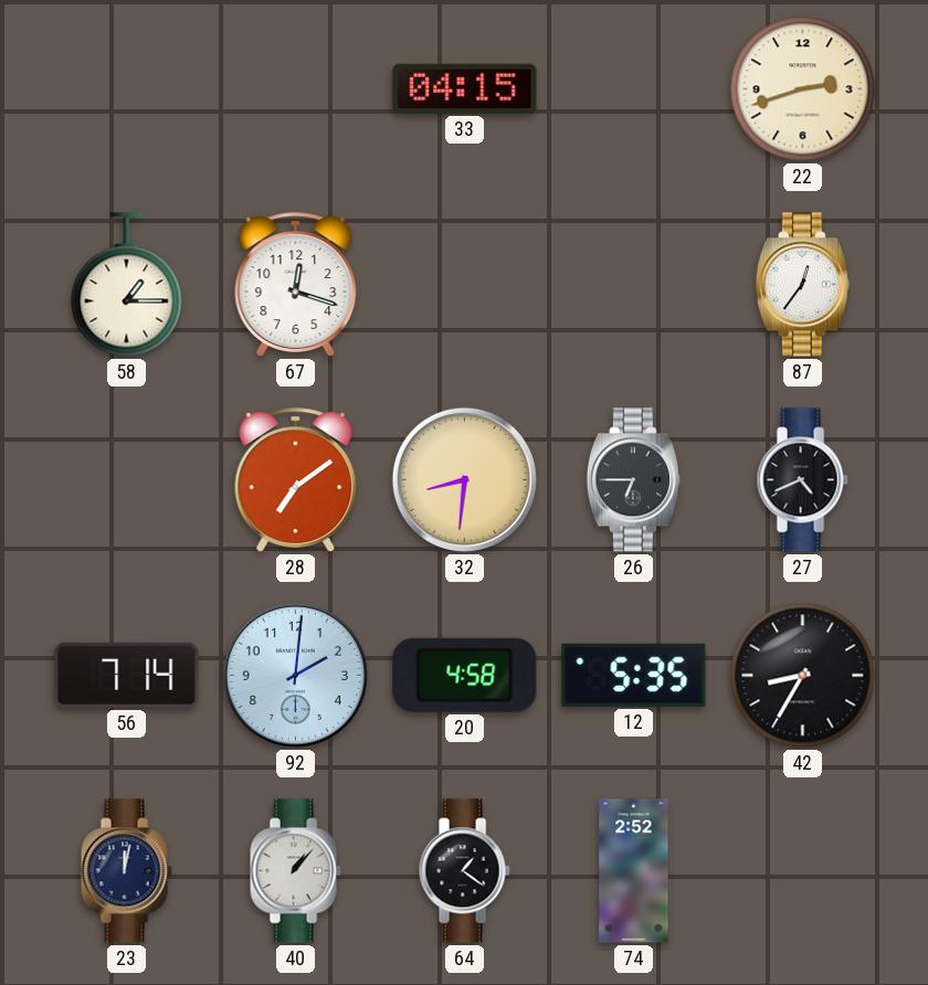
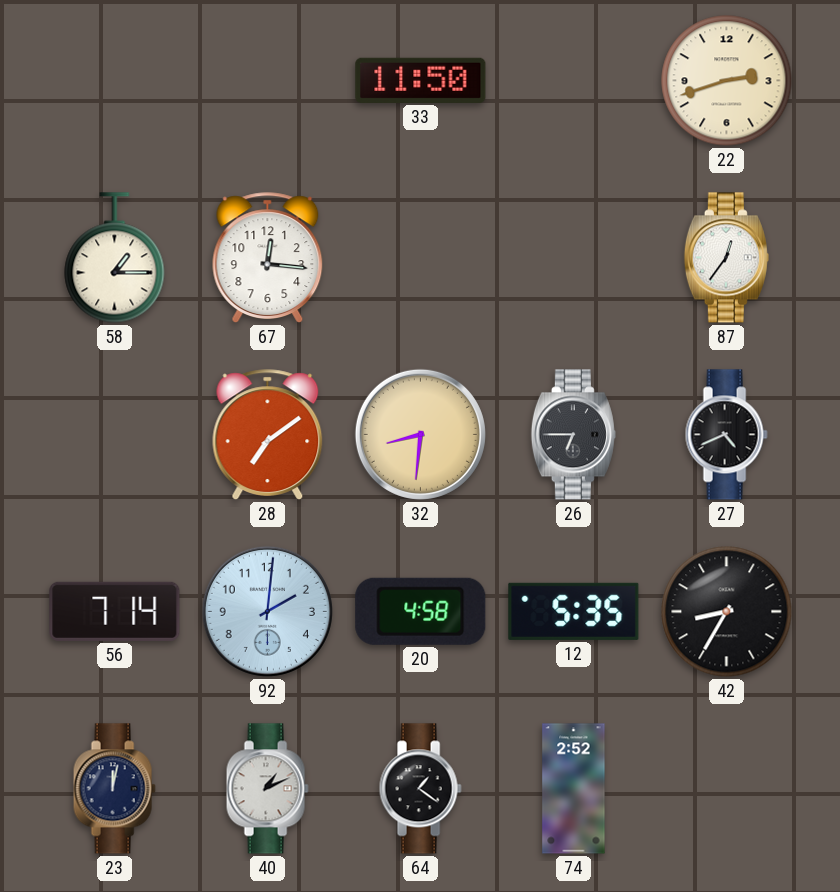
33: 04:15 -> 11:50
67: 12:18 -> 12:16
40: 1:07 -> 1:11
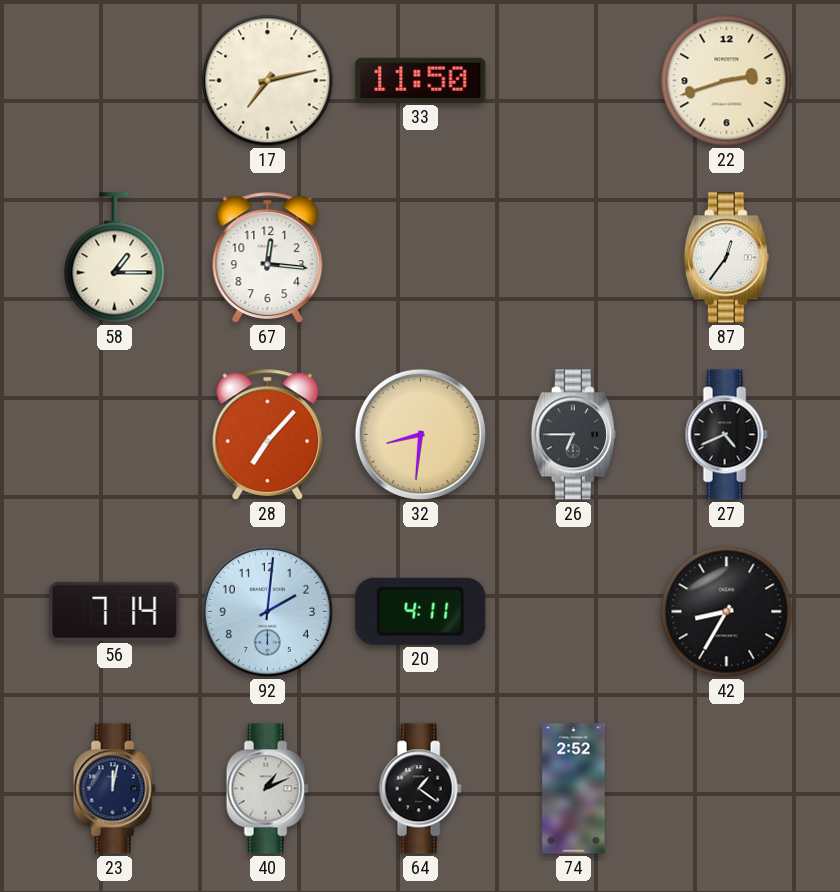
17: none -> 7:13
28: 7:09 -> 7:07
20: 4:58 -> 4:11
12: 5:35 -> none
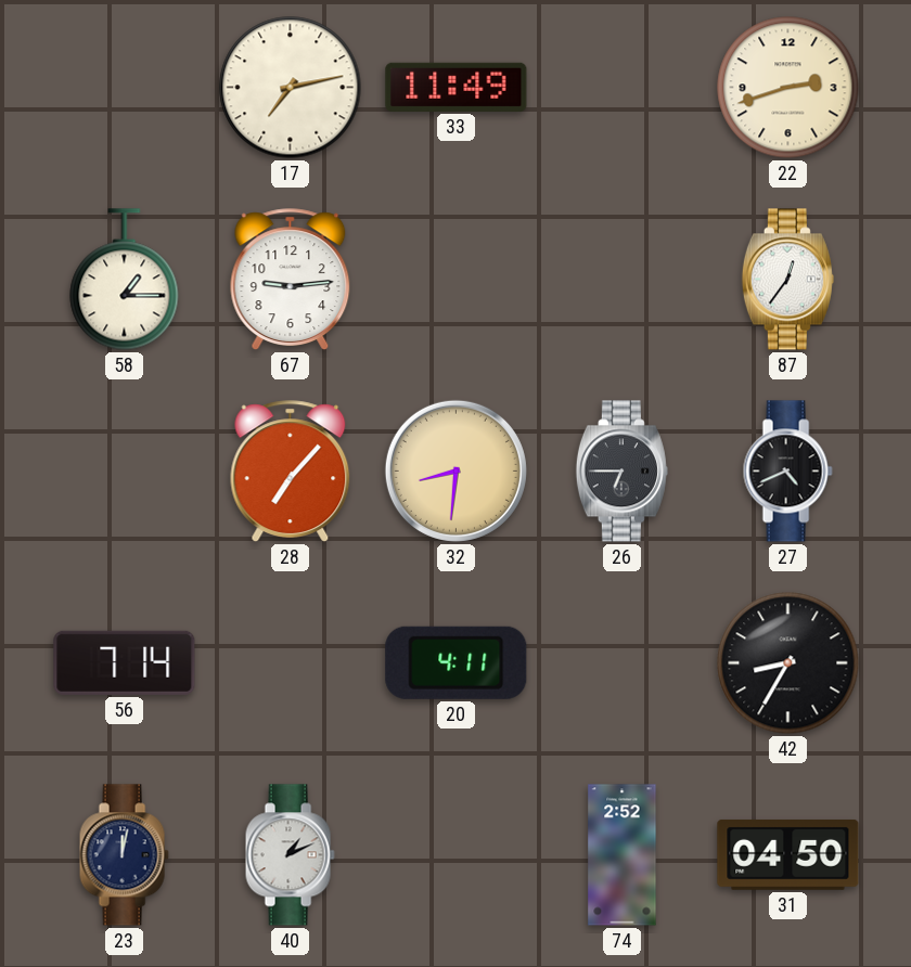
33: 11:50 -> 11:49
67: 12:16 -> 9:14
92: 2:01 -> none
64: 1:21 -> none
31: none -> 04:50
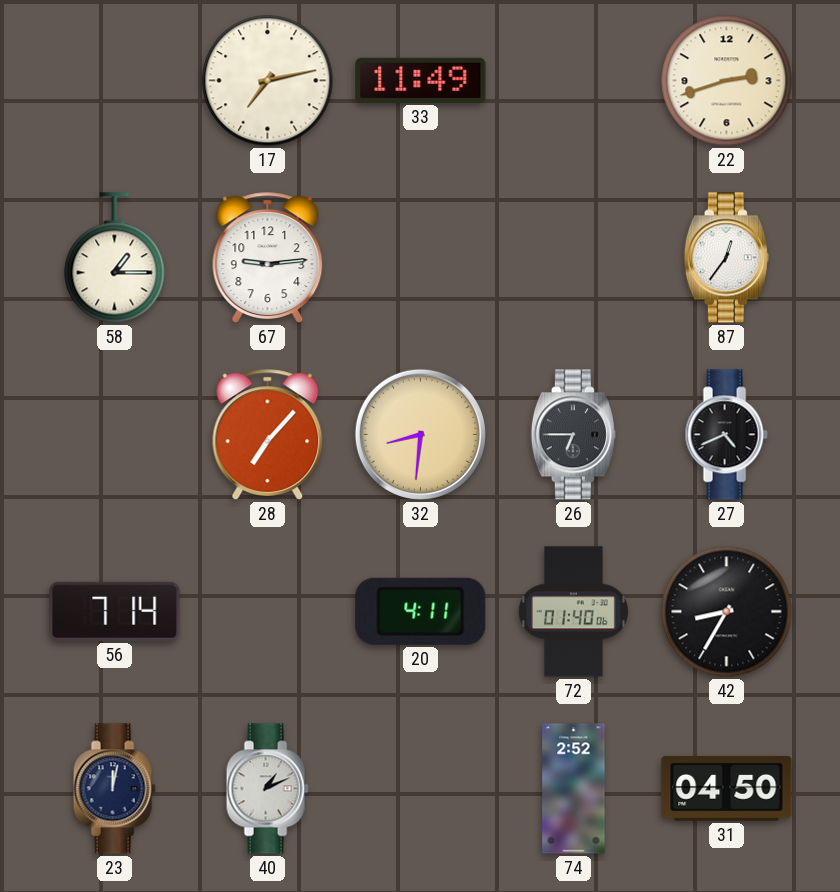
72: none -> 01:40
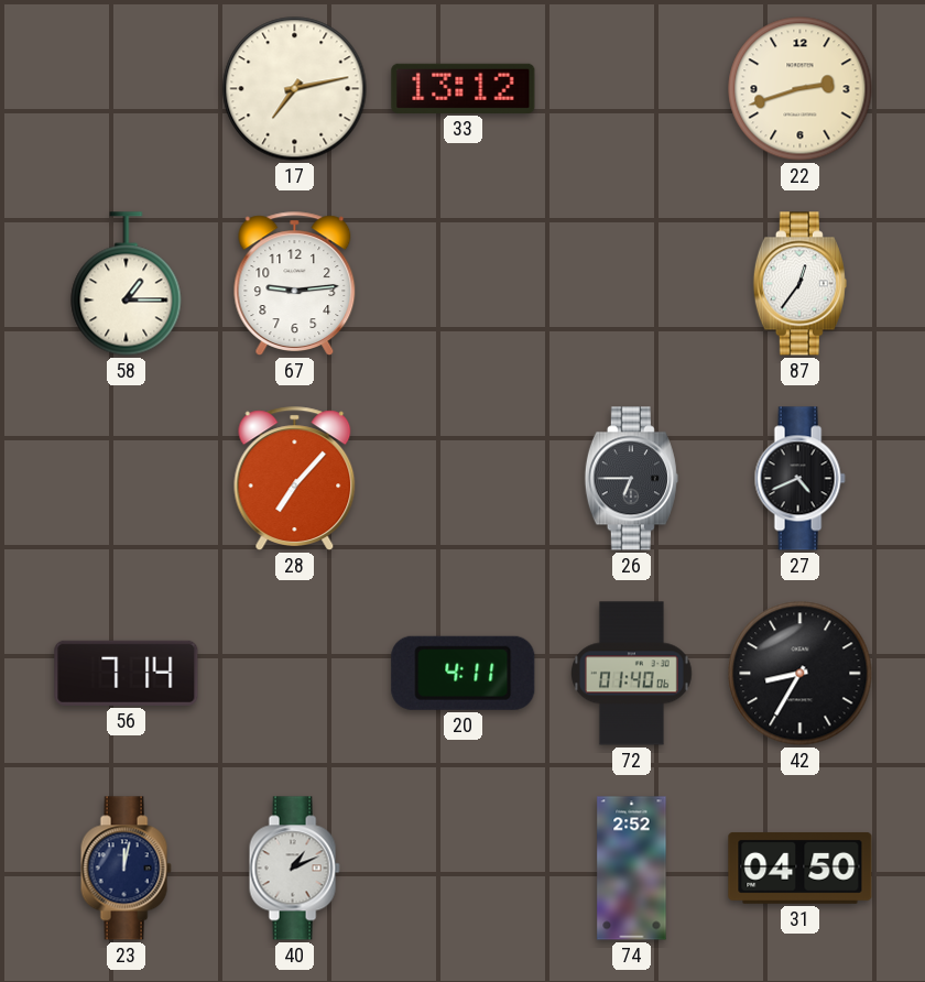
33: 11:49 -> 13:12
32: 8:31 -> none
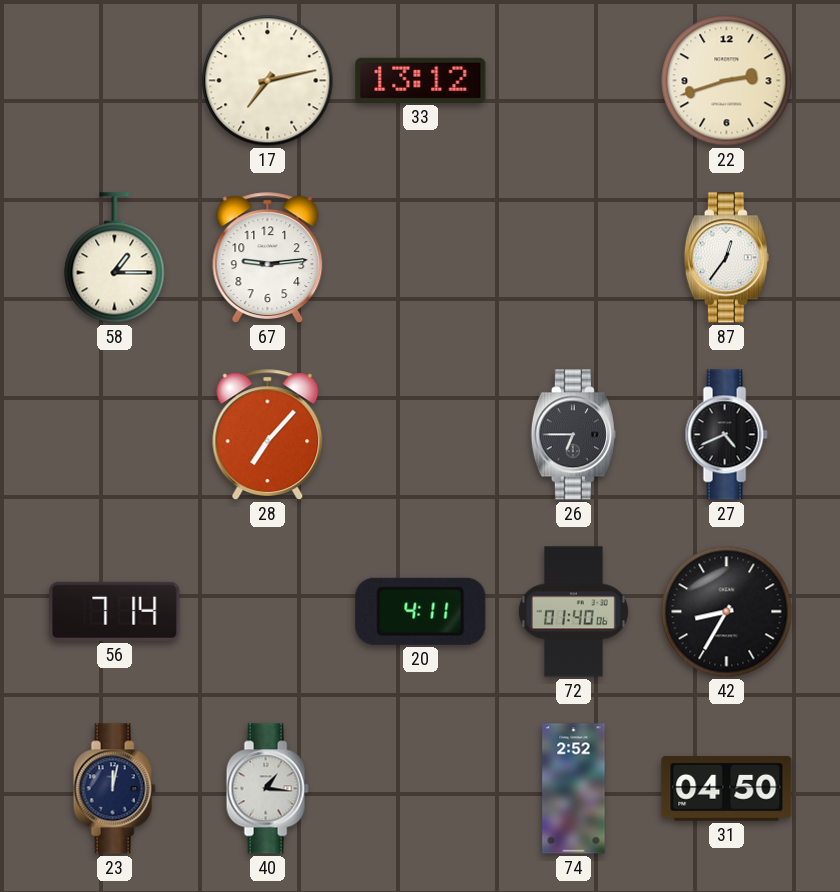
40: 1:11 -> 1:16
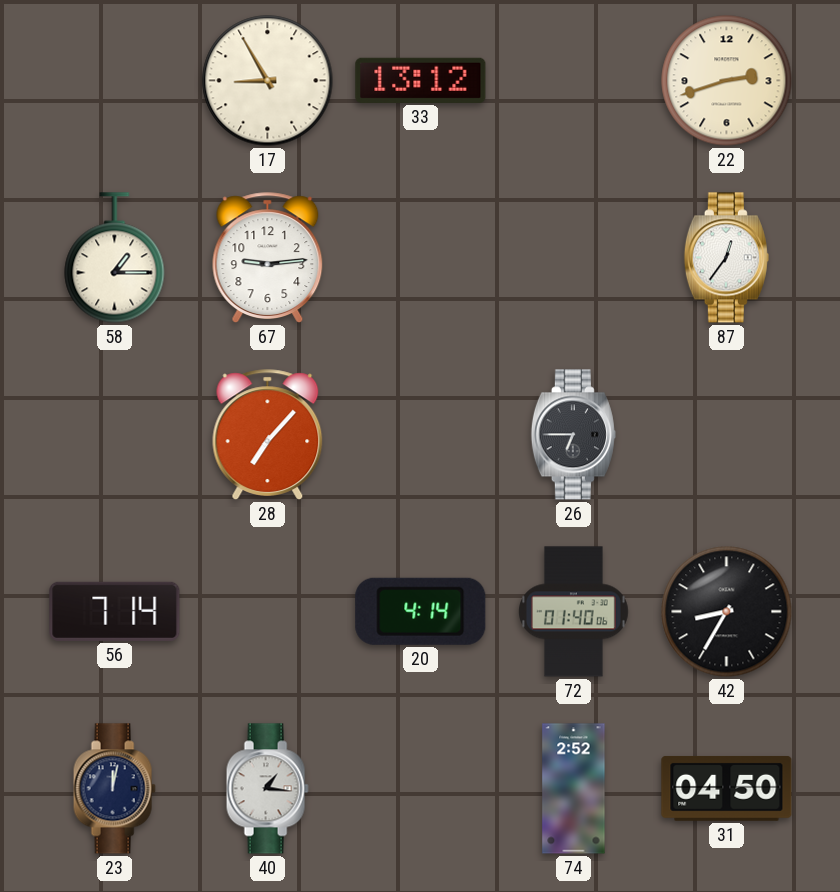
17: 7:13 -> 8:55
27: 4:41 -> none
20: 4:11 -> 4:14
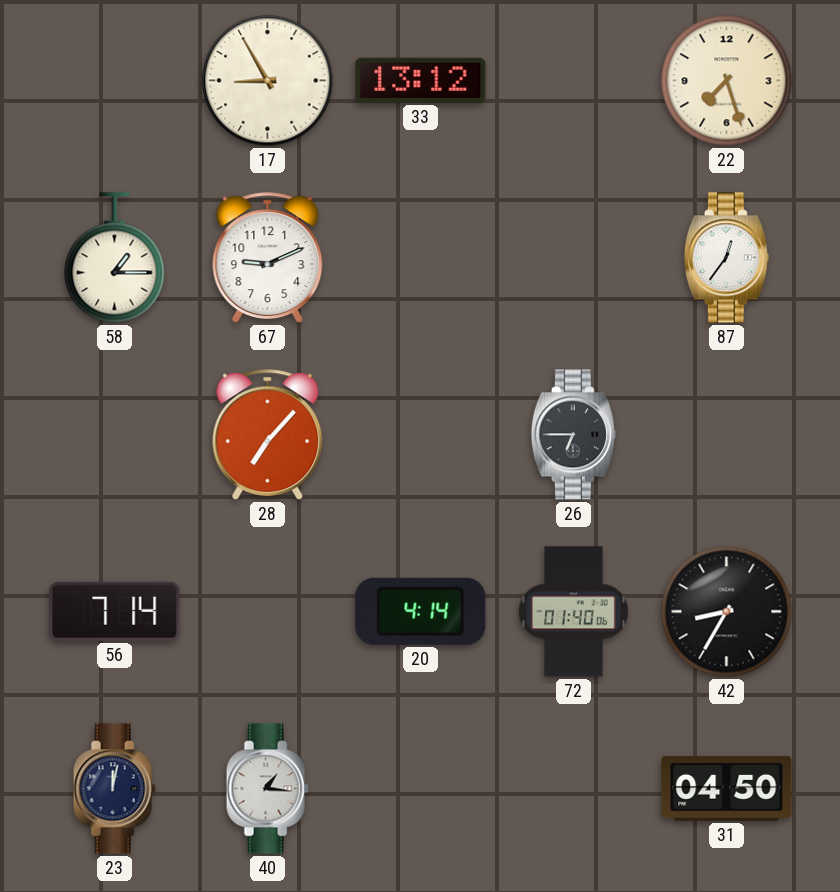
22: 2:42 -> 7:27
67: 9:14 -> 9:11
74: 2:52 -> none
